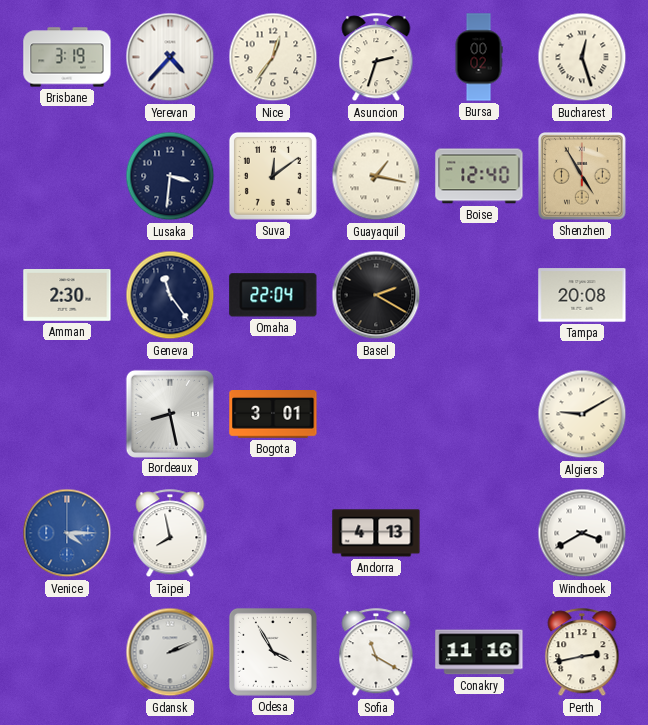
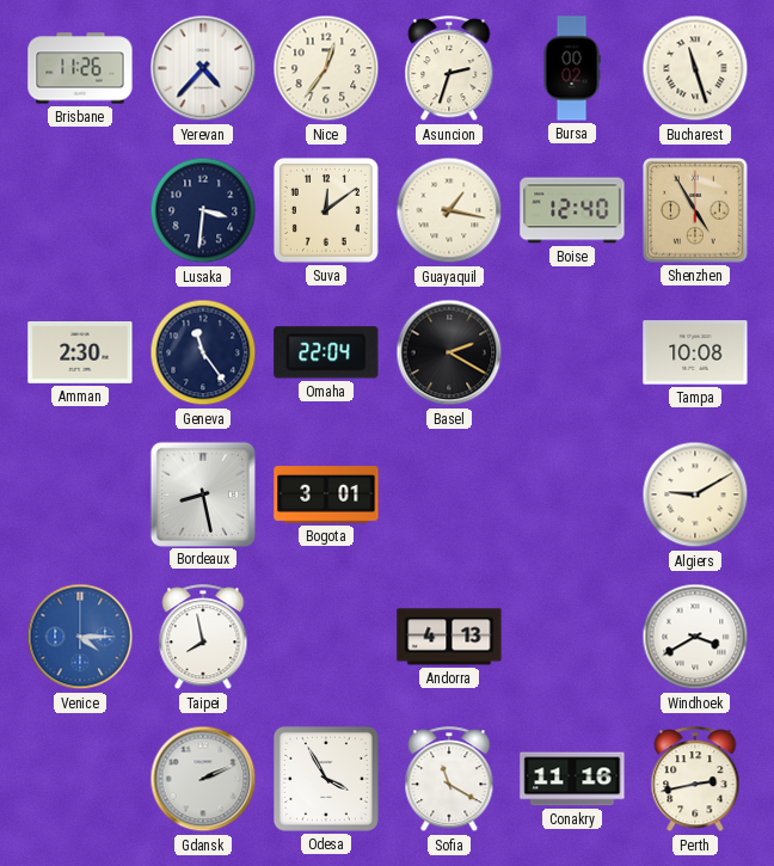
Brisbane: 3:19 -> 11:26
Bucharest: 12:27 -> 11:27
Tampa: 20:08 -> 10:08
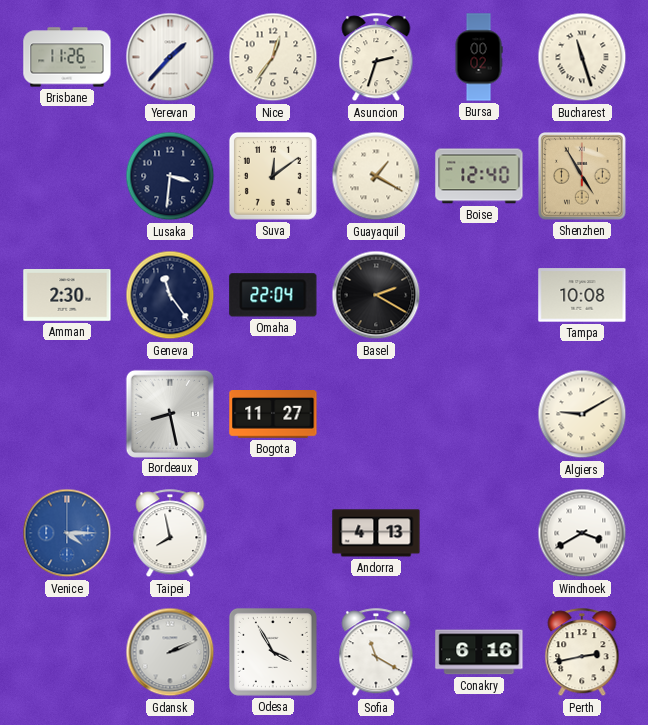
Yerevan: 4:37 -> 1:37
Guayaquil: 1:17 -> 1:20
Bogota: 3:01 -> 11:27
Conakry: 11:16 -> 6:16
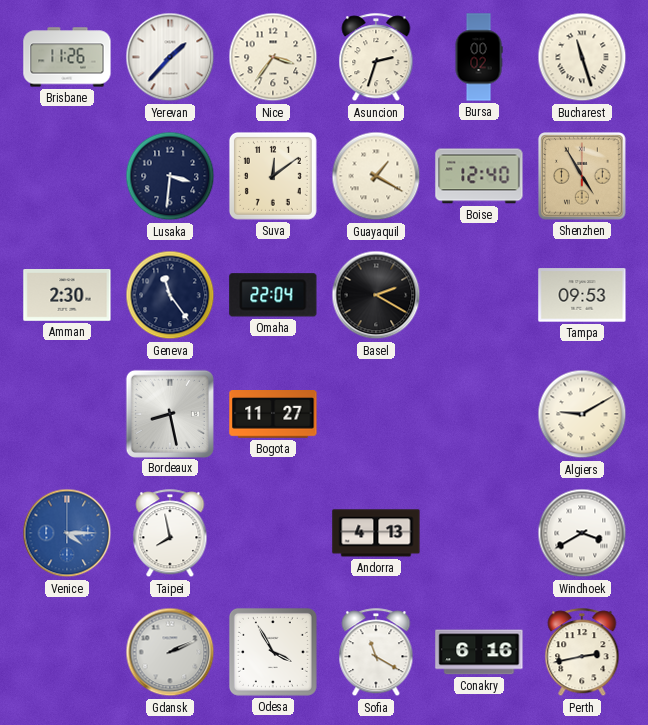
Nice: 12:36 -> 3:36
Tampa: 10:08 -> 09:53
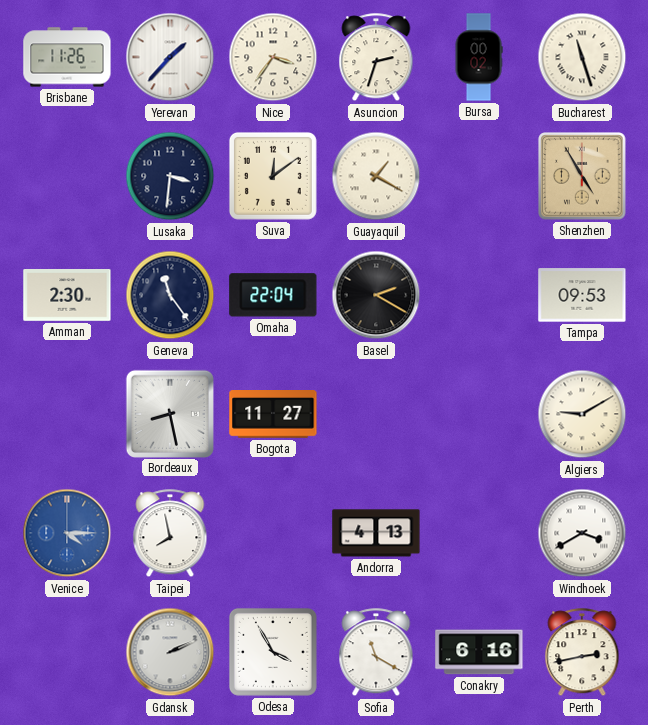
Boise: 12:40 -> none
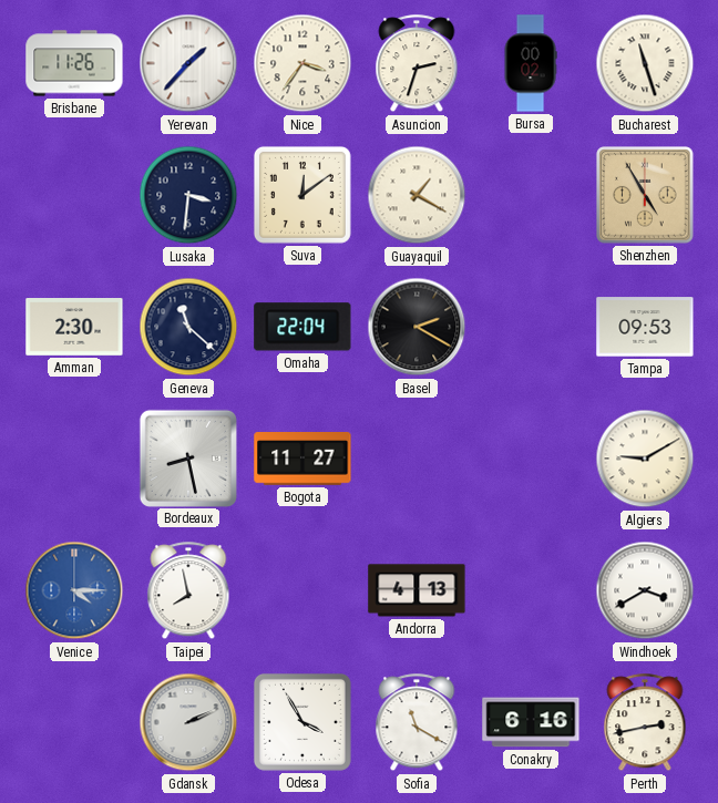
Geneva: 11:24 -> 11:22
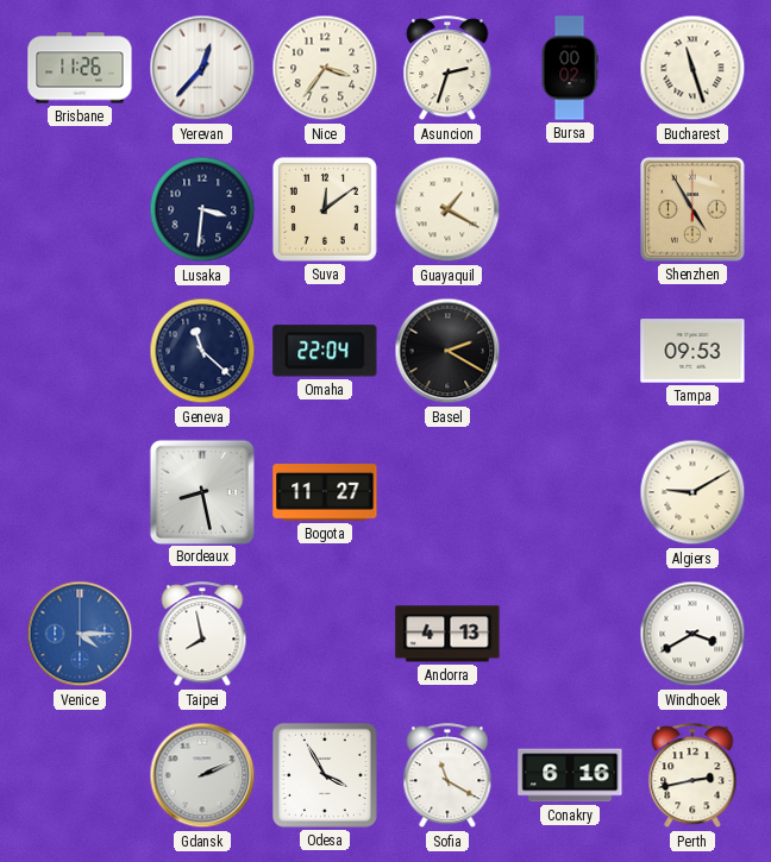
Yerevan: 1:37 -> 12:37
Amman: 2:30 -> none
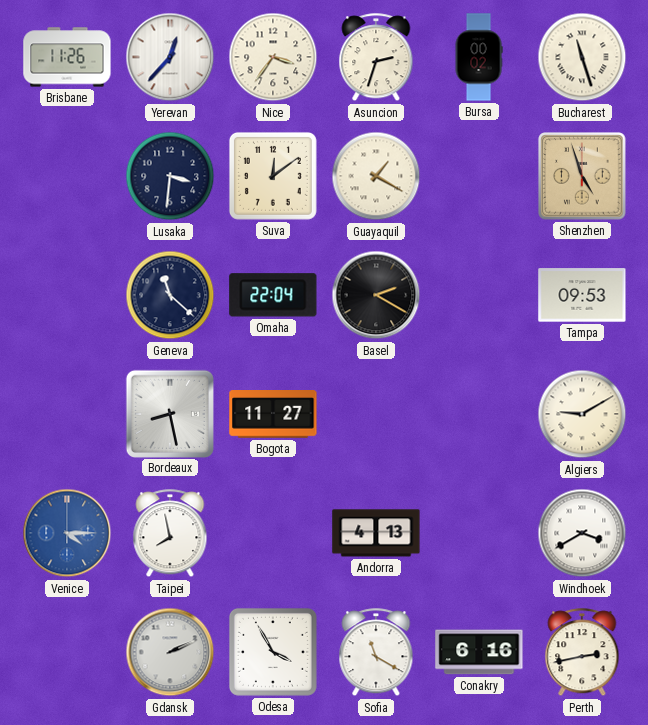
Shenzhen: 4:55 -> 4:57
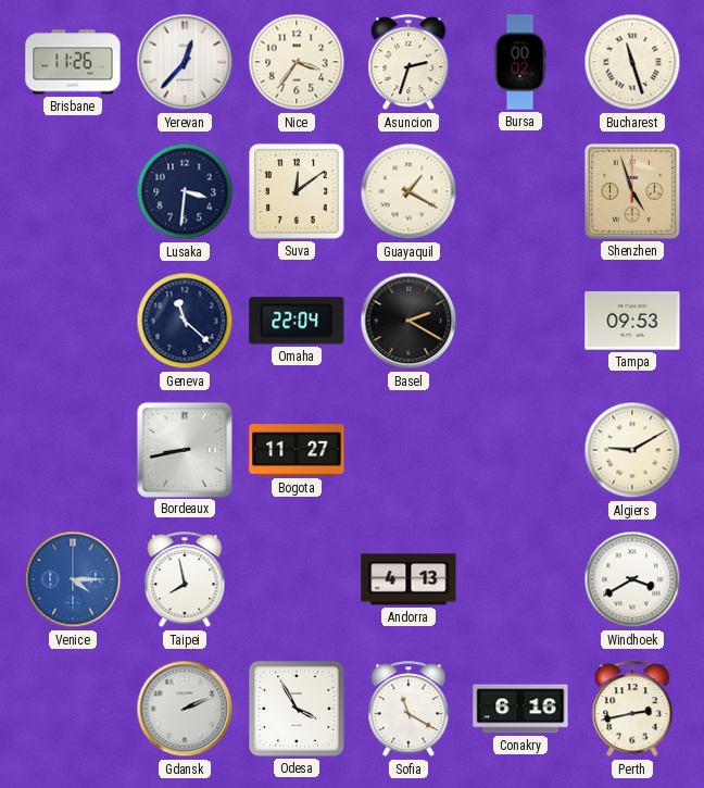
Bordeaux: 8:28 -> 8:43
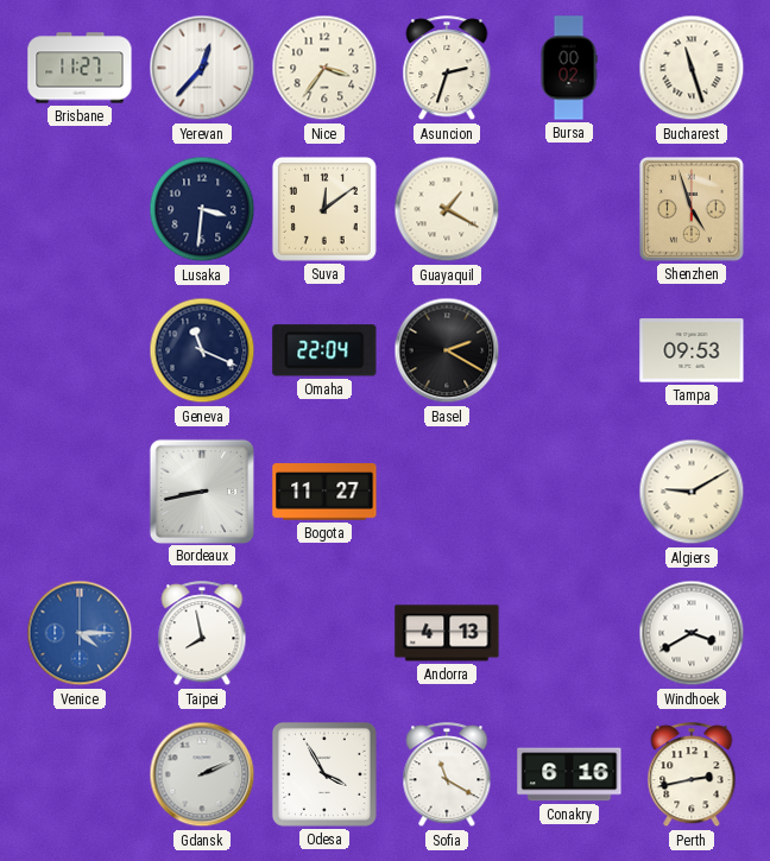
Brisbane: 11:26 -> 11:27
Geneva: 11:22 -> 11:19
